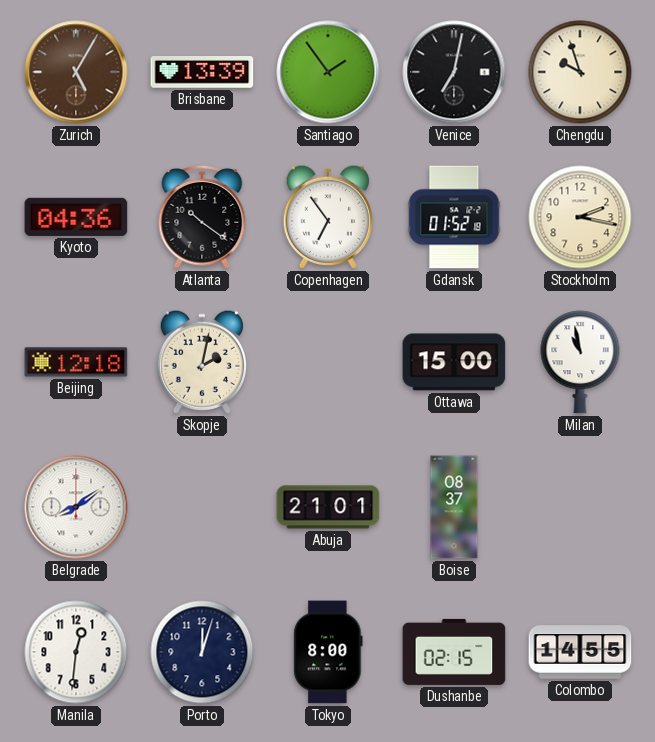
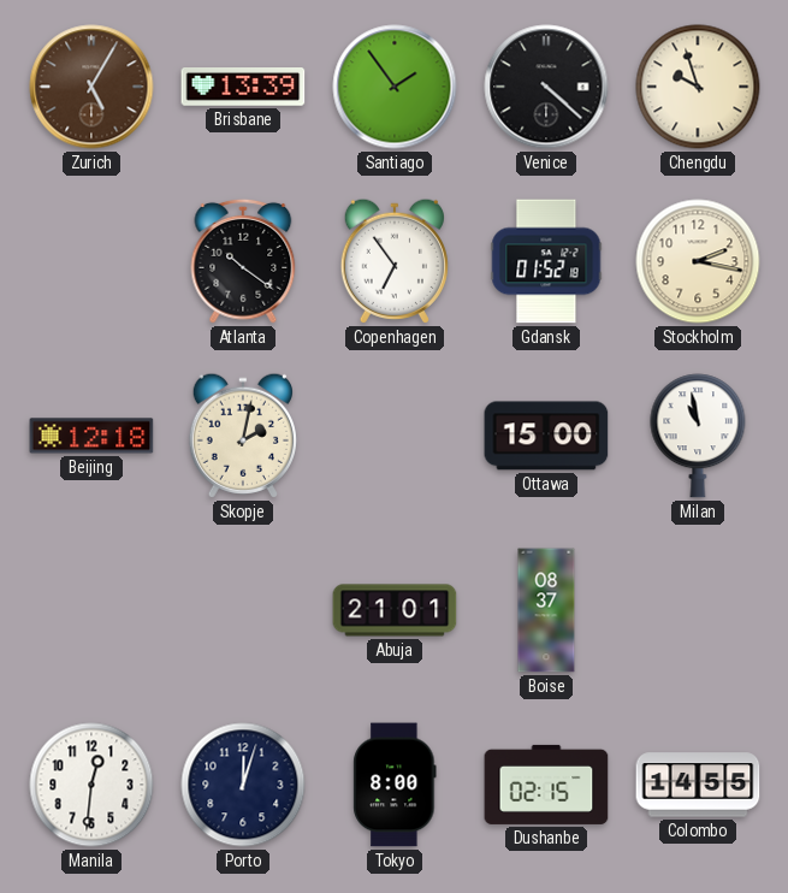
Venice: 7:02 -> 4:22
Kyoto: 04:36 -> none
Belgrade: 8:09 -> none
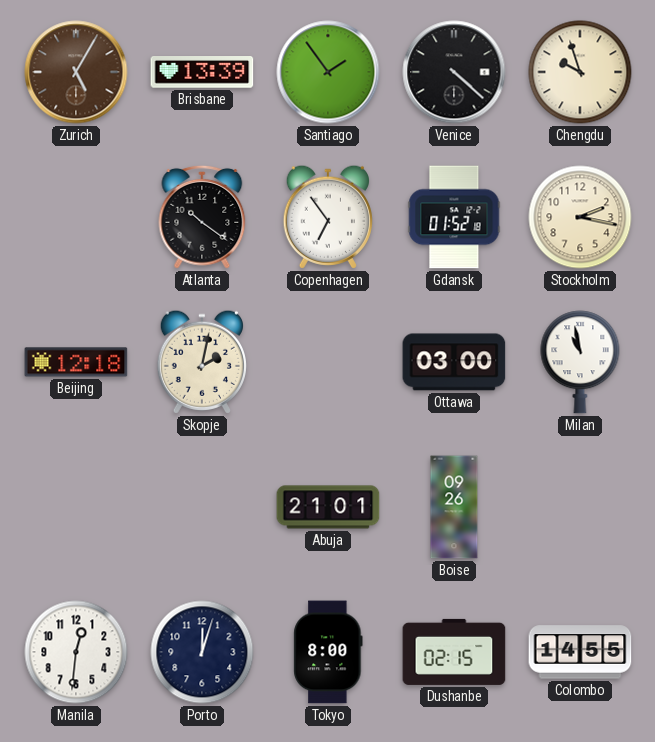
Ottawa: 15:00 -> 03:00
Boise: 08:37 -> 09:26
